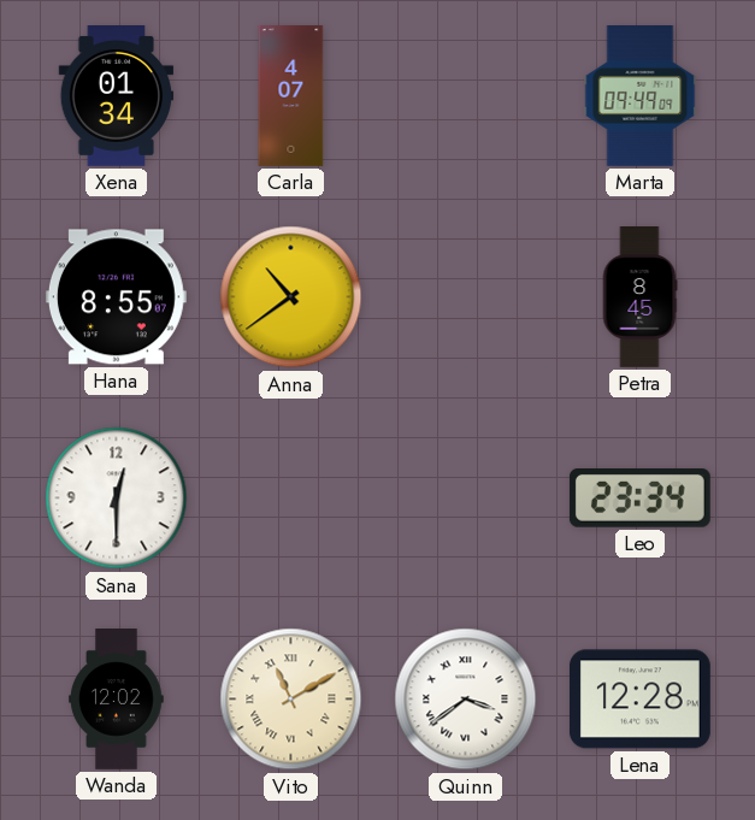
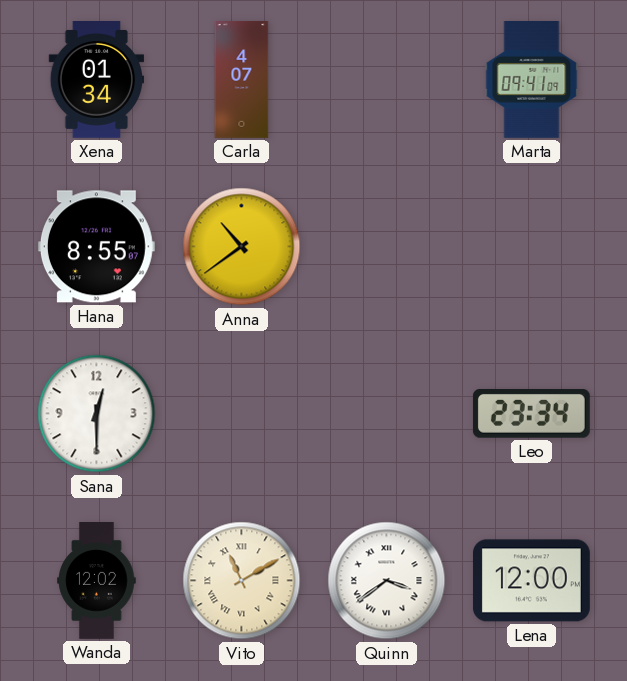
Marta: 09:49 -> 09:41
Petra: 8:45 -> none
Lena: 12:28 -> 12:00
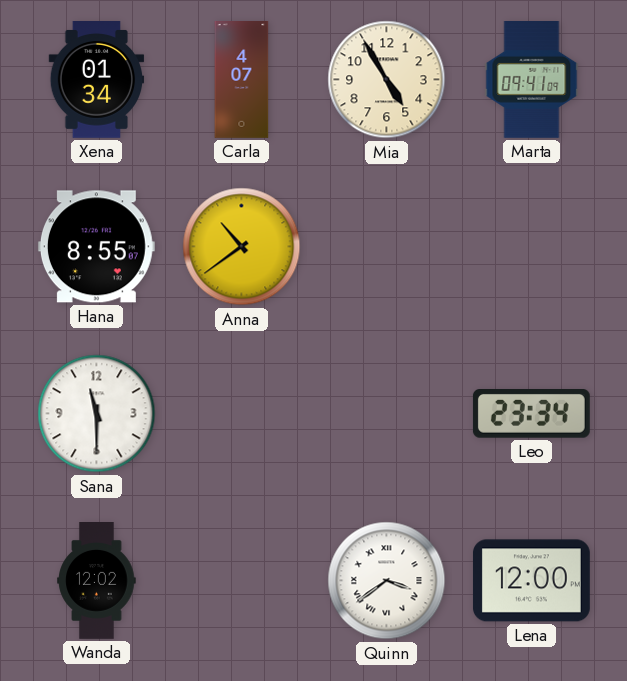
Mia: none -> 4:55
Sana: 12:30 -> 11:30
Vito: 11:10 -> none
